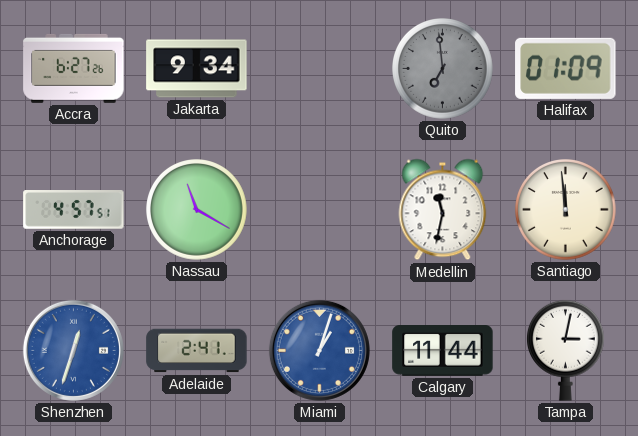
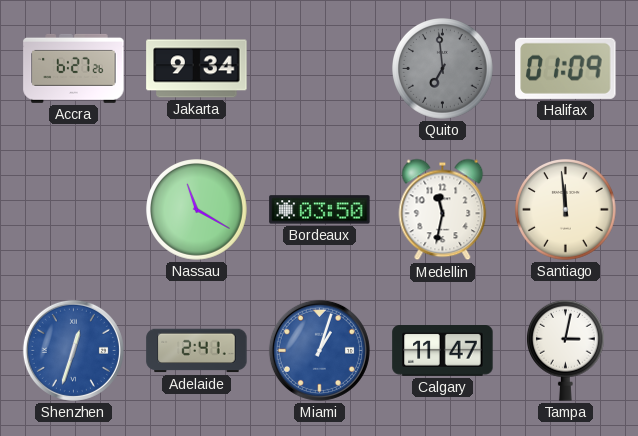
Anchorage: 4:57 -> none
Bordeaux: none -> 03:50
Calgary: 11:44 -> 11:47
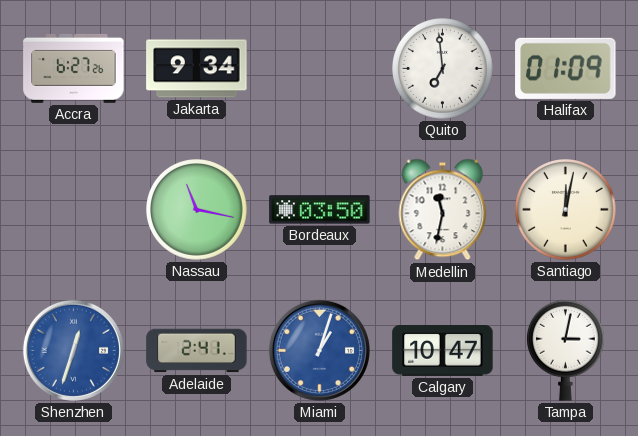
Quito dial: grey -> white
Nassau: 11:20 -> 11:17
Santiago: 11:59 -> 12:02
Calgary: 11:47 -> 10:47
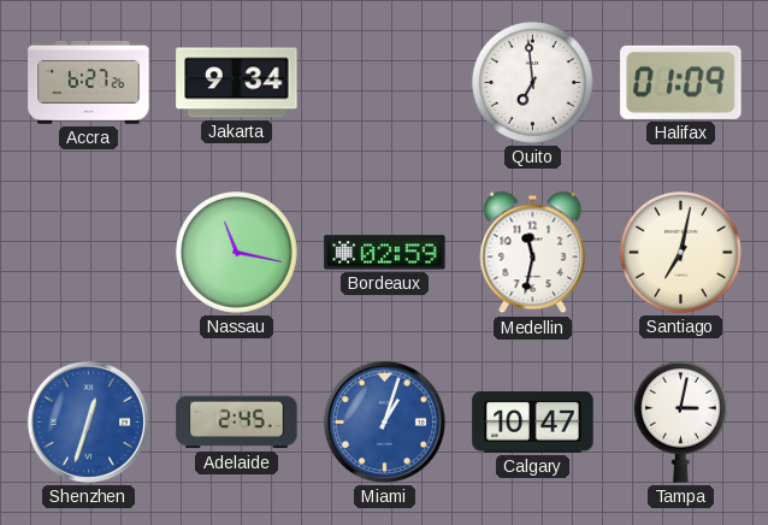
Bordeaux: 03:50 -> 02:59
Santiago: 12:02 -> 7:02
Adelaide: 2:41 -> 2:45
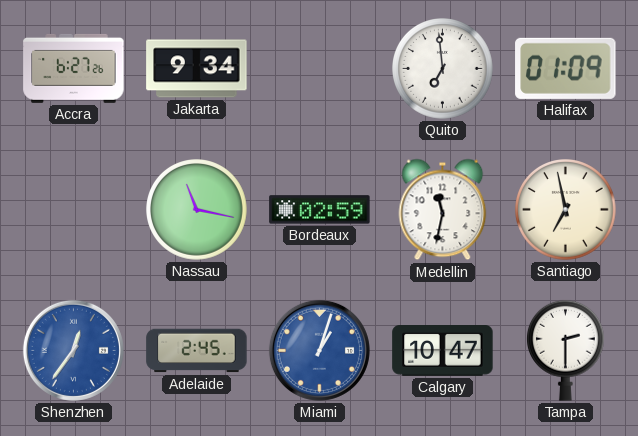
Santiago: 7:02 -> 6:58
Shenzhen: 12:33 -> 12:36
Tampa: 3:02 -> 2:30
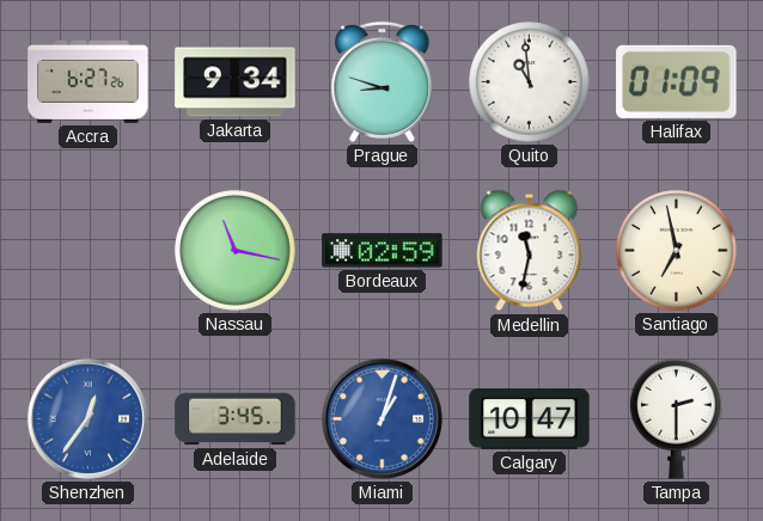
Prague: none -> 8:48
Quito: 6:59 -> 10:59
Adelaide: 2:45 -> 3:45
